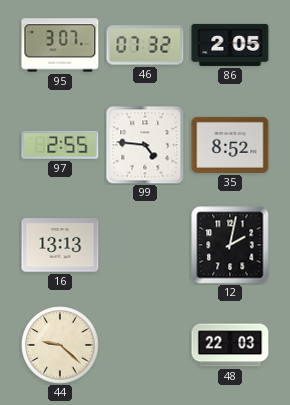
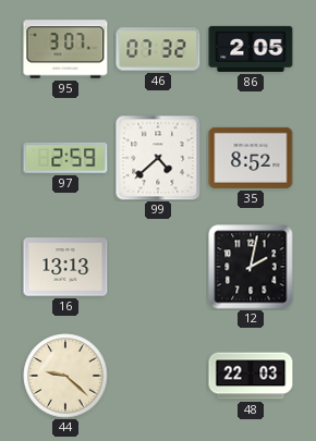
97: 2:55 -> 2:59
99: 4:46 -> 4:38
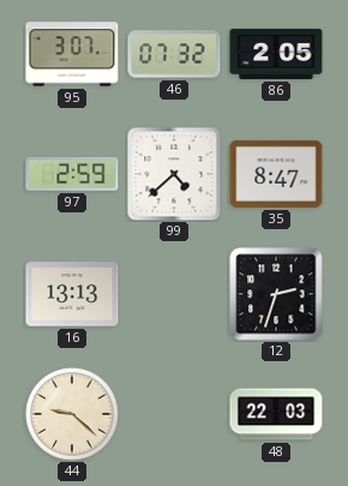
35: 8:52 -> 8:47
12: 2:02 -> 2:33
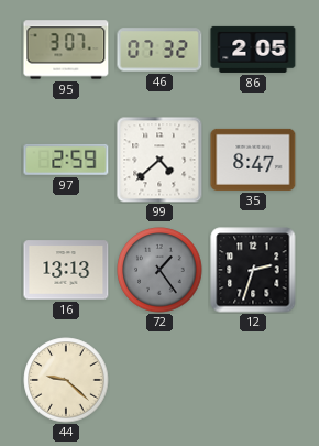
72: none -> 1:24
48: 22:03 -> none
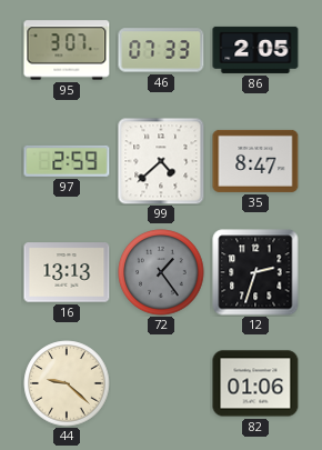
46: 07:32 -> 07:33
82: none -> 01:06
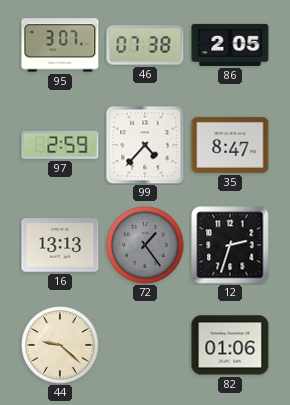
46: 07:33 -> 07:38
99: 4:38 -> 4:37
